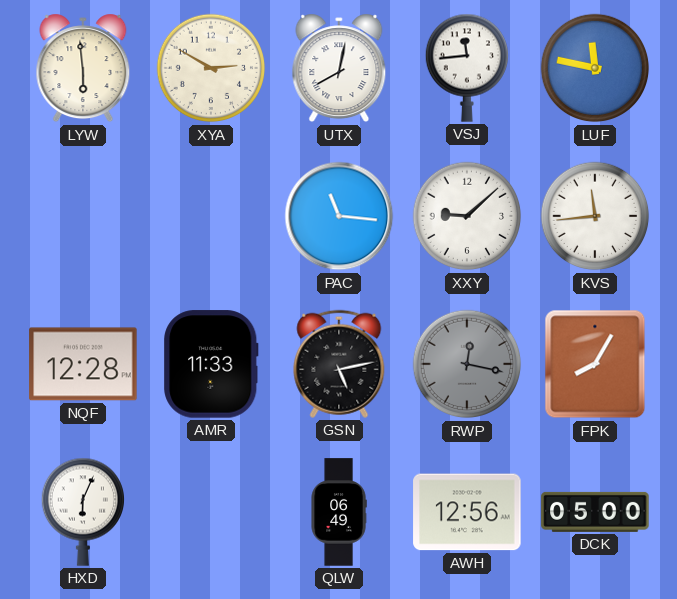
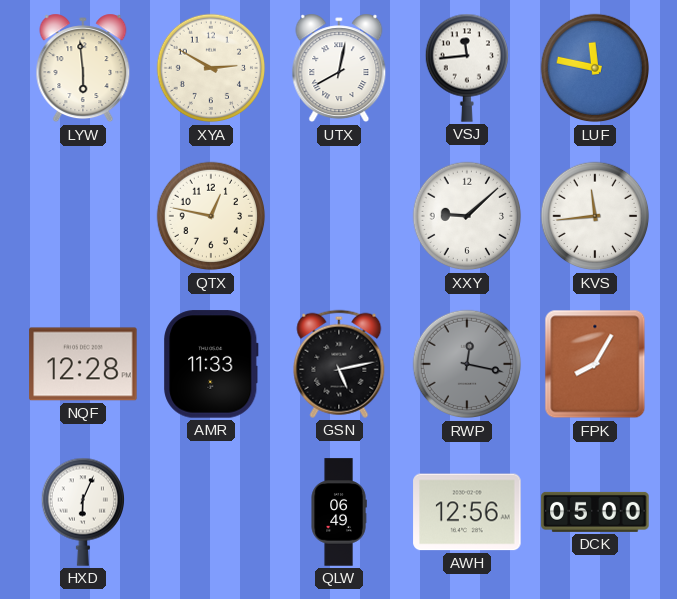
QTX: none -> 12:47
PAC: 11:16 -> none
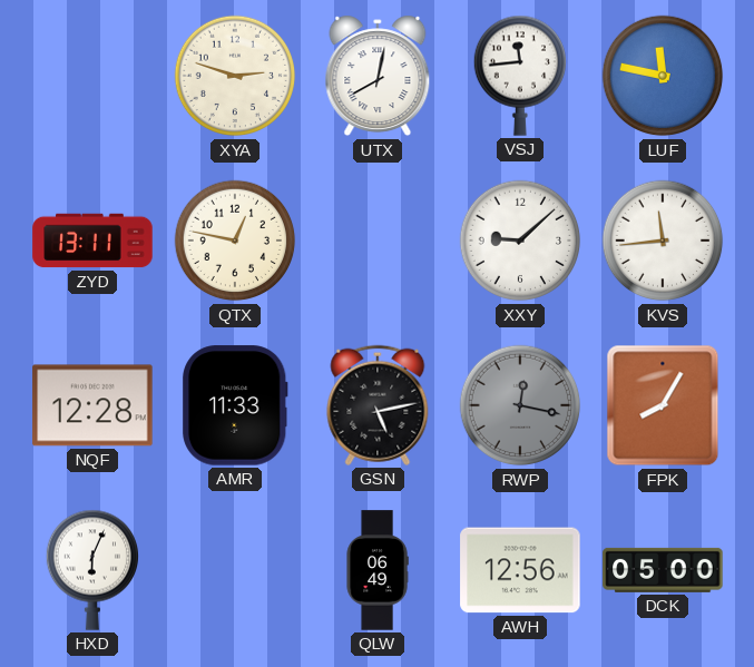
LYW: 5:59 -> none
XYA: 2:50 -> 2:48
ZYD: none -> 13:11
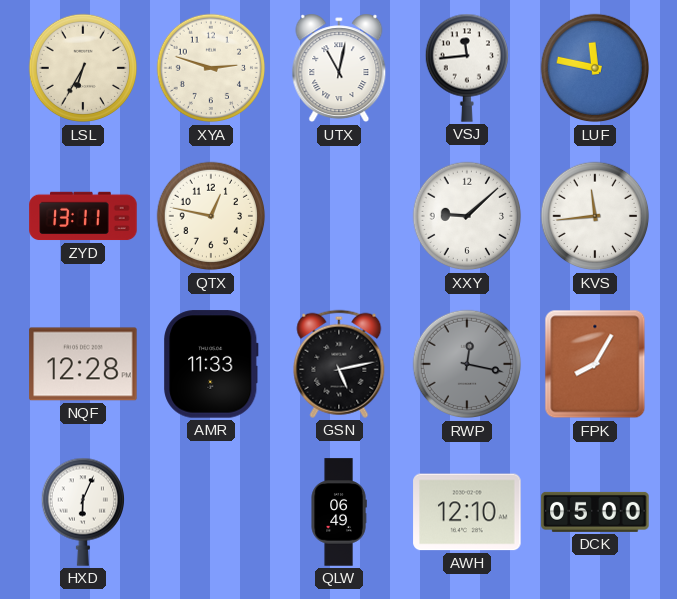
LSL: none -> 6:35
UTX: 8:02 -> 11:02
AWH: 12:56 -> 12:10
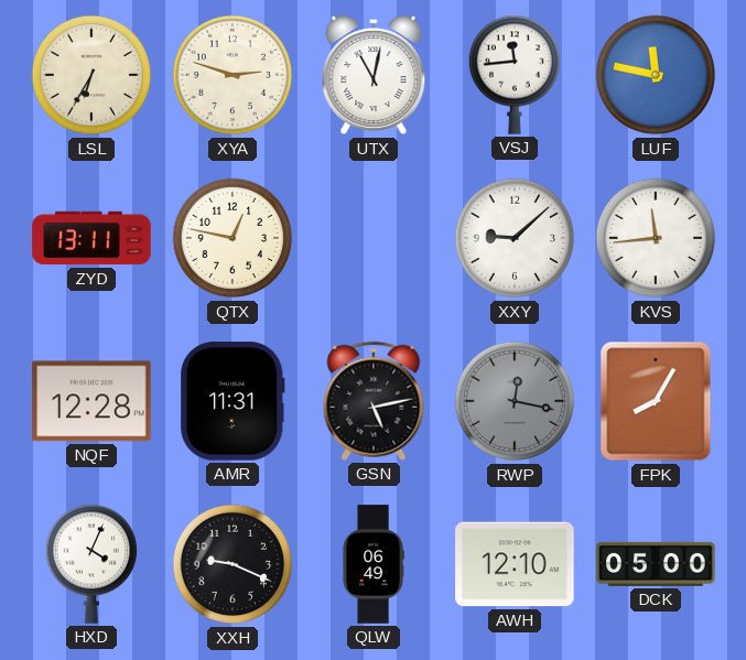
AMR: 11:33 -> 11:31
HXD: 6:04 -> 4:04
XXH: none -> 9:19
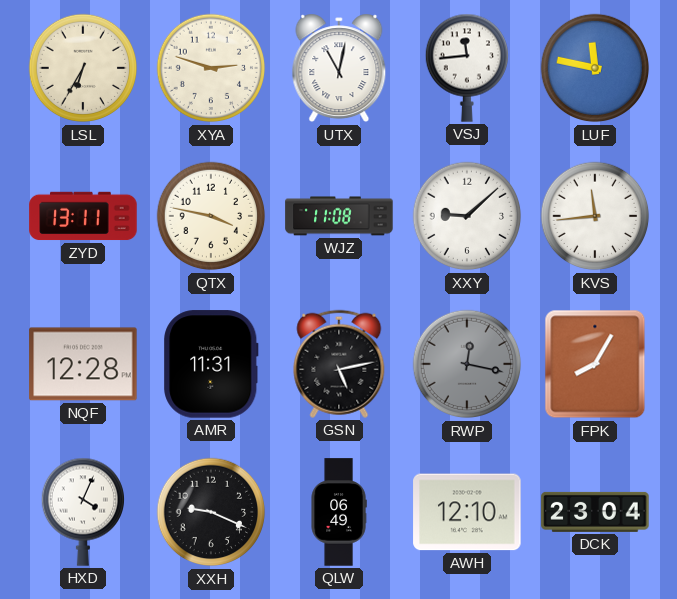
QTX: 12:47 -> 3:47
WJZ: none -> 11:08
DCK: 05:00 -> 23:04
